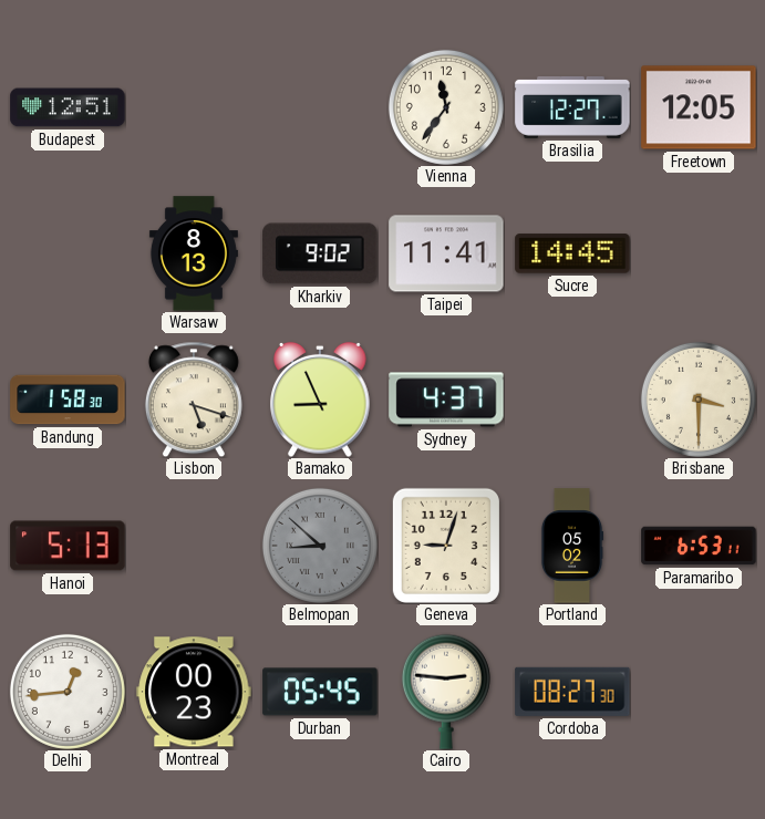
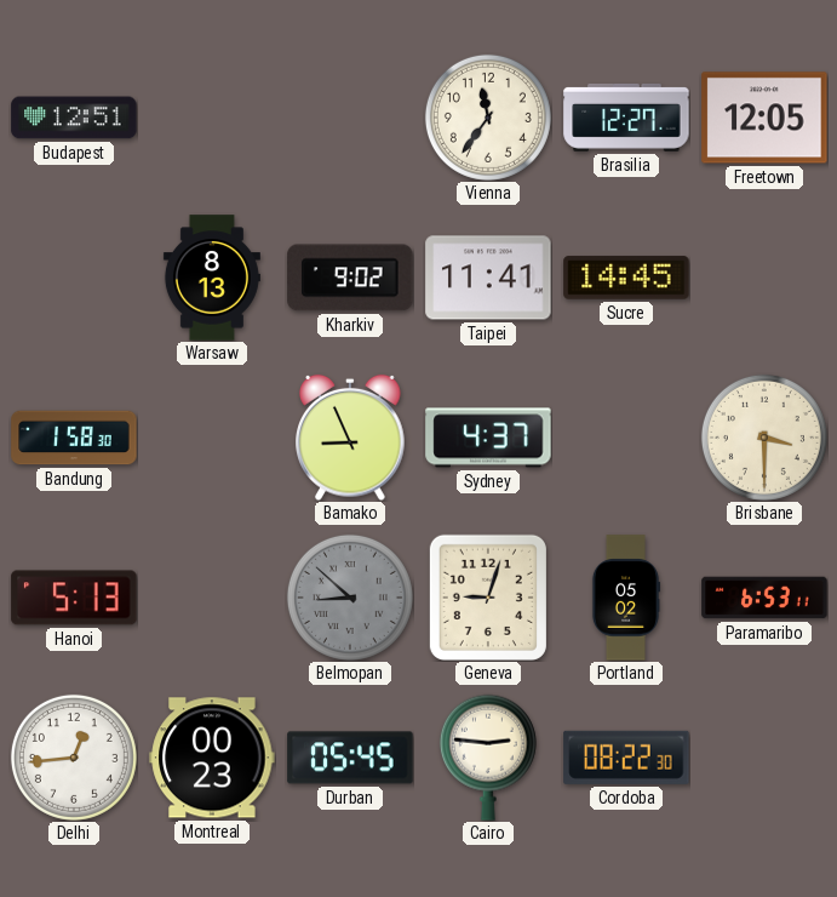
Lisbon: 5:18 -> none
Cordoba: 08:27 -> 08:22
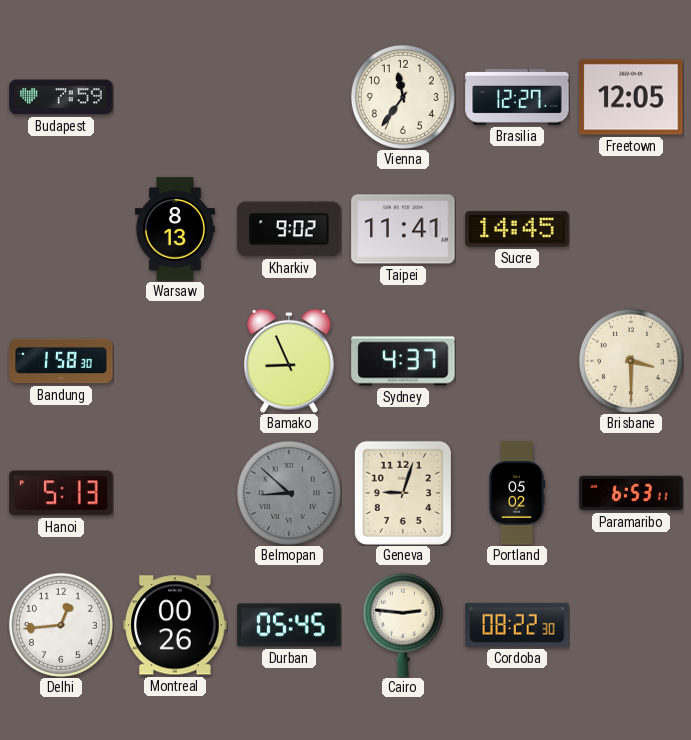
Budapest: 12:51 -> 7:59
Montreal: 00:23 -> 00:26
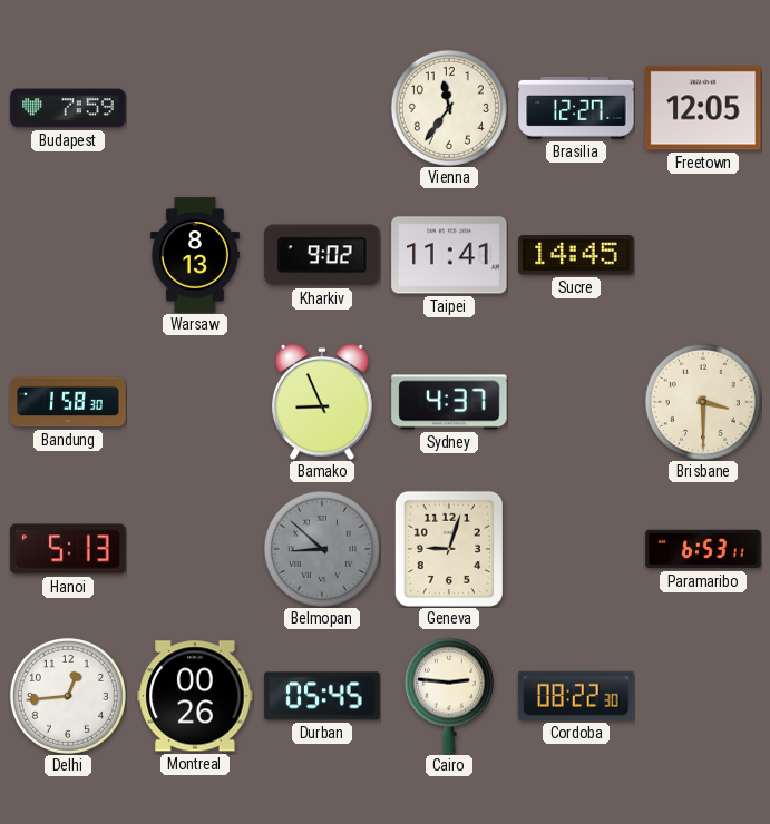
Portland: 05:02 -> none
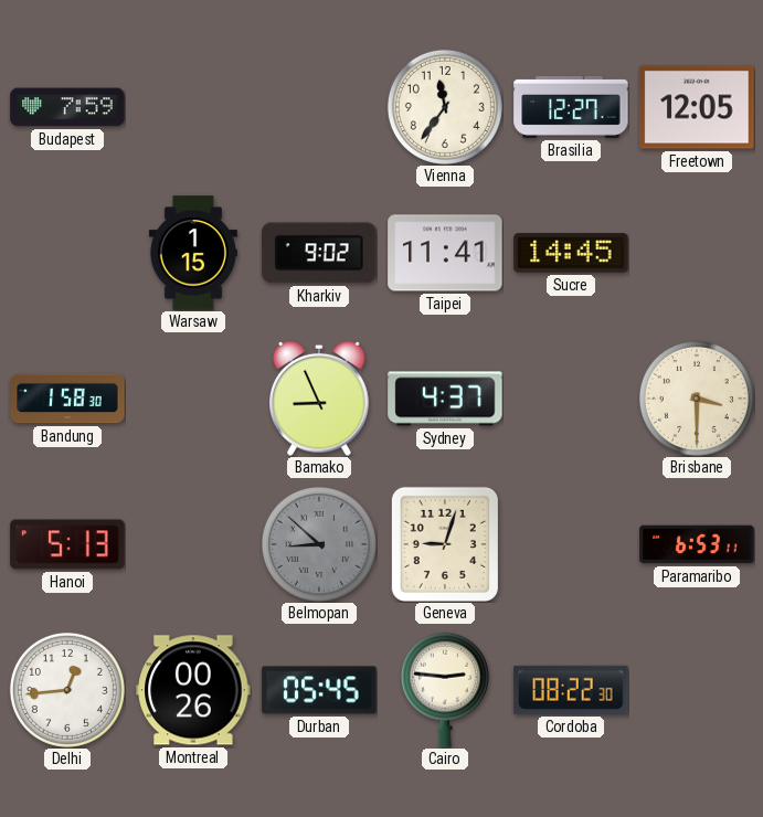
Warsaw: 8:13 -> 1:15
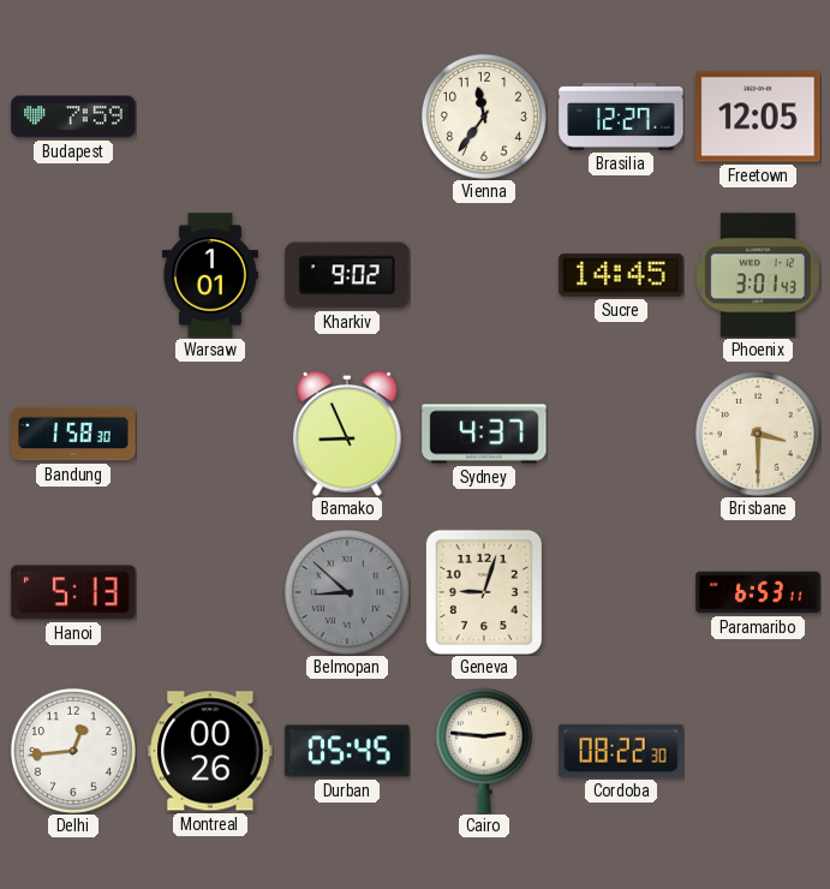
Warsaw: 1:15 -> 1:01
Taipei: 11:41 -> none
Phoenix: none -> 3:01
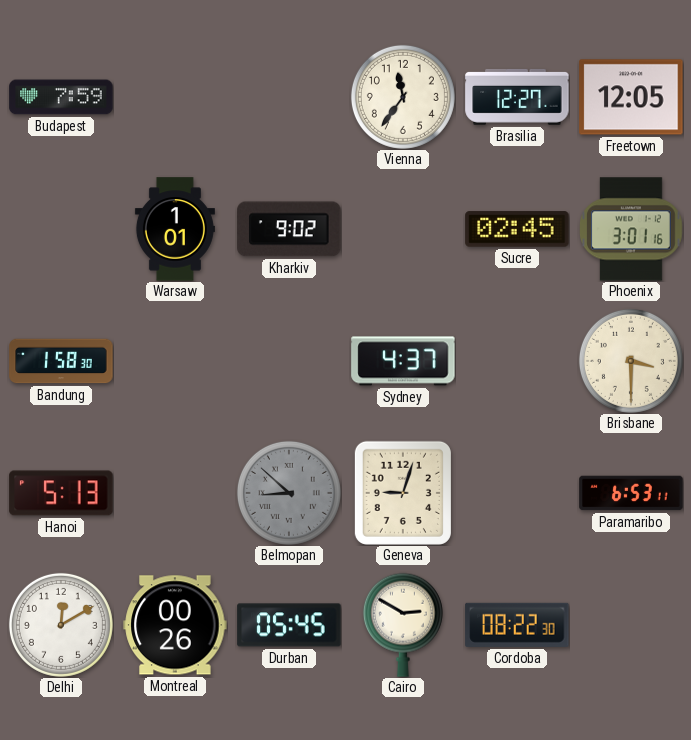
Sucre: 14:45 -> 02:45
Phoenix: 3:01:43 -> 3:01:16
Bamako: 8:56 -> none
Delhi: 12:44 -> 12:10
Cairo: 2:46 -> 2:50
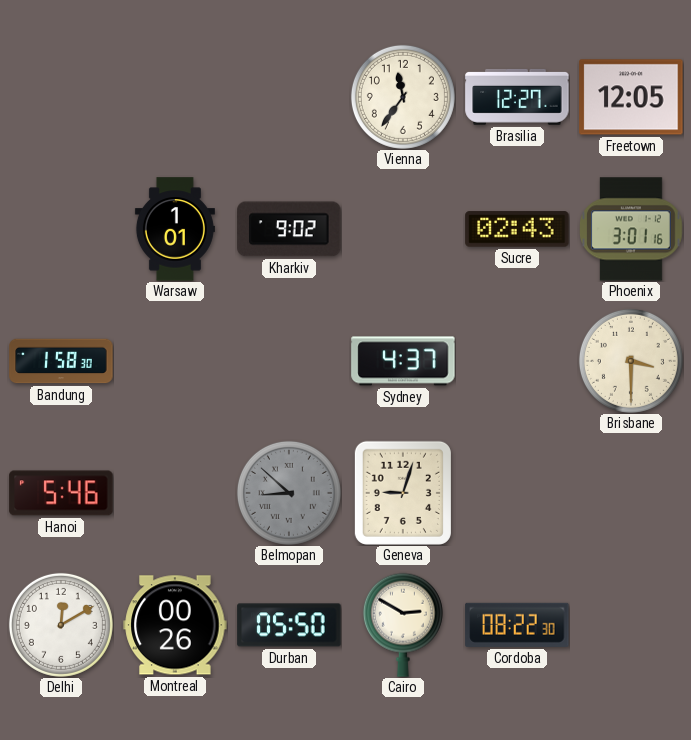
Budapest: 7:59 -> none
Sucre: 02:45 -> 02:43
Hanoi: 5:13 -> 5:46
Paramaribo: 6:53 -> none
Durban: 05:45 -> 05:50
